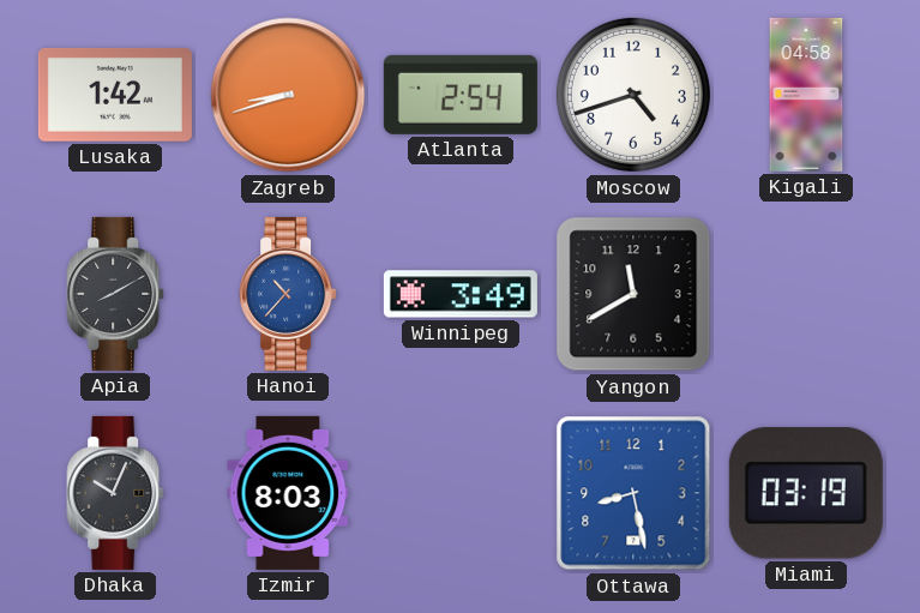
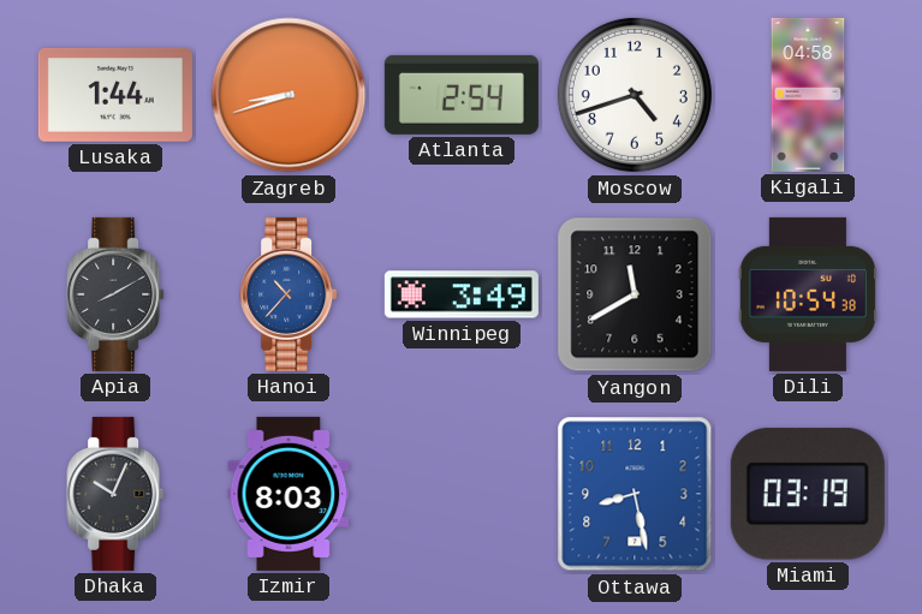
Lusaka: 1:42 -> 1:44
Dili: none -> 10:54
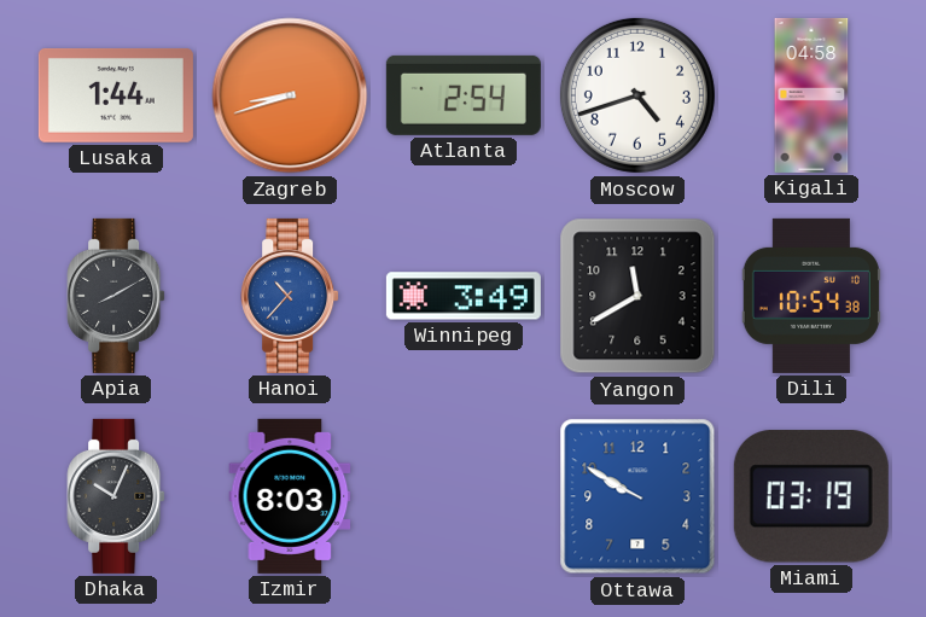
Ottawa: 8:28 -> 9:50
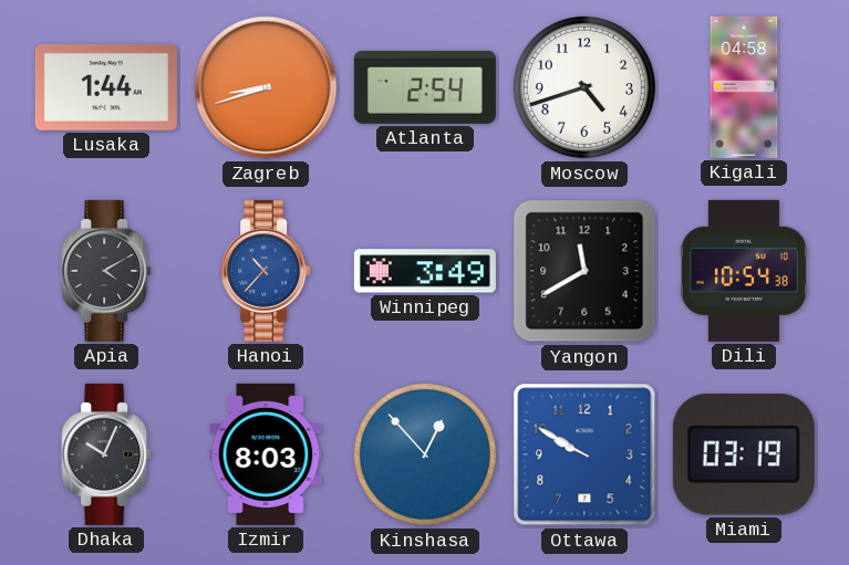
Apia: 8:10 -> 4:10
Kinshasa: none -> 12:53
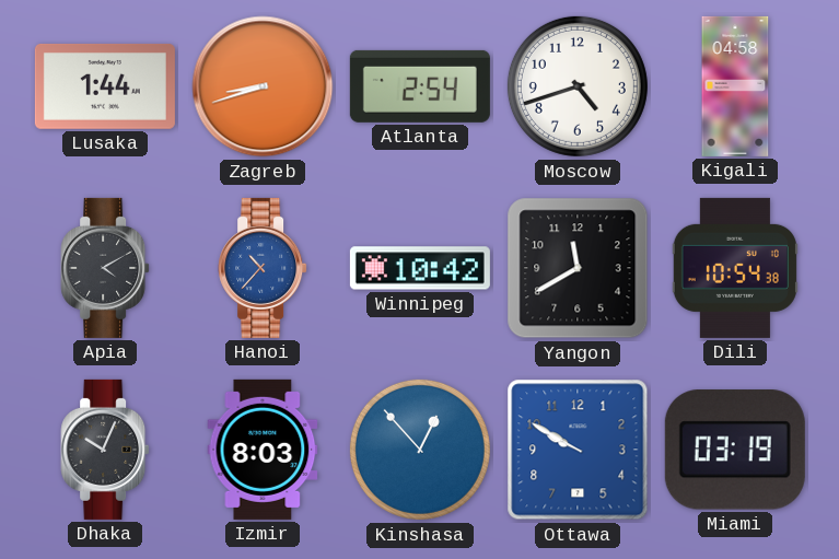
Winnipeg: 3:49 -> 10:42
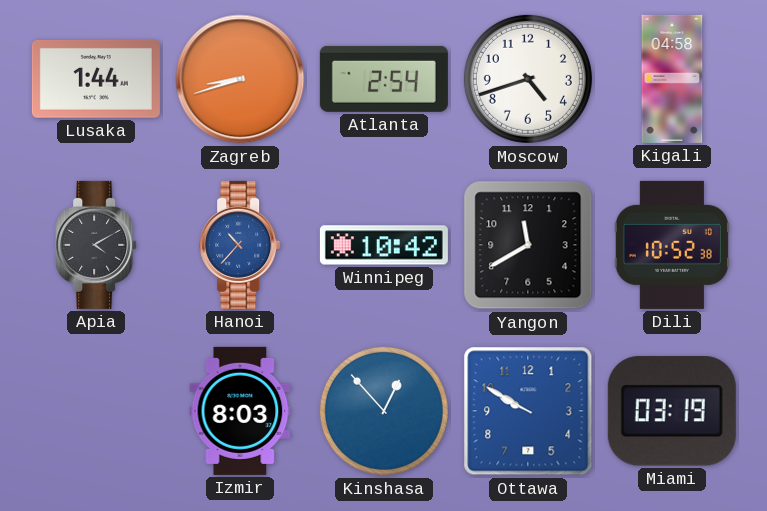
Dili: 10:54 -> 10:52
Dhaka: 10:04 -> none
